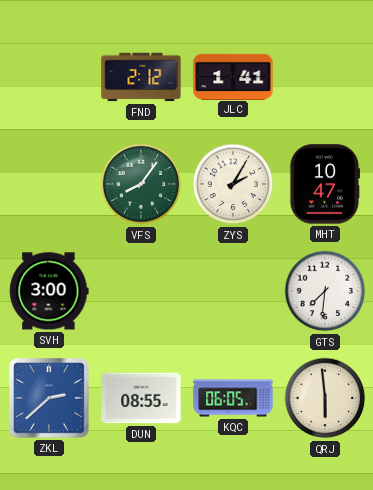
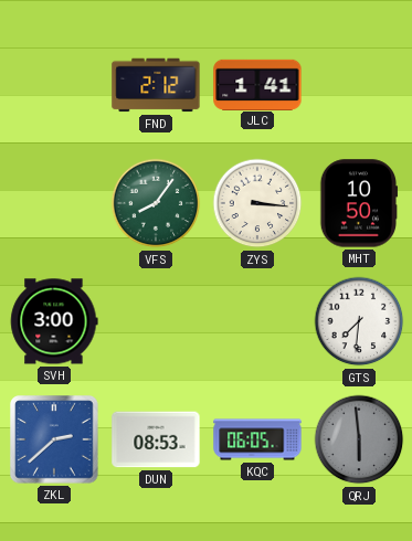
ZYS: 2:05 -> 3:16
MHT: 10:47 -> 10:50
DUN: 08:55 -> 08:53
QRJ dial: cream -> grey
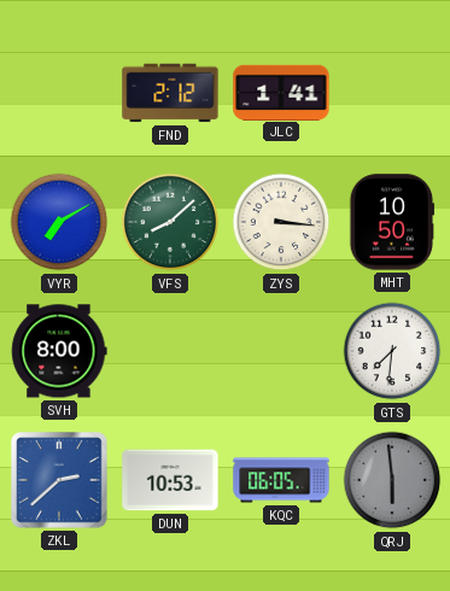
VYR: none -> 7:10
VFS: 8:06 -> 8:08
SVH: 3:00 -> 8:00
DUN: 08:53 -> 10:53
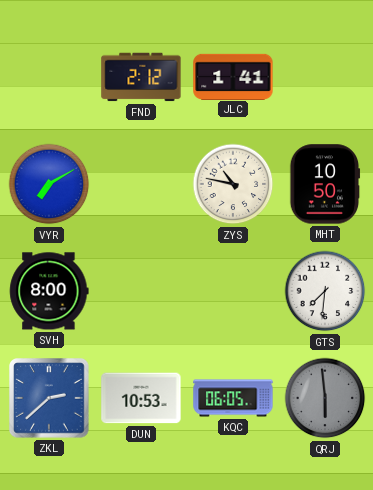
VFS: 8:08 -> none
ZYS: 3:16 -> 10:47
